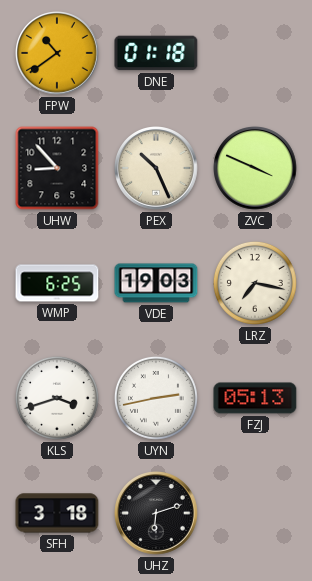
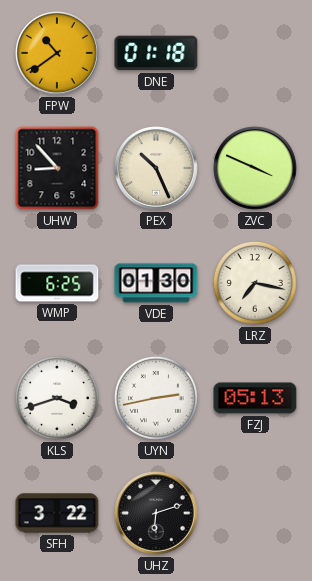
VDE: 19:03 -> 01:30
SFH: 3:18 -> 3:22
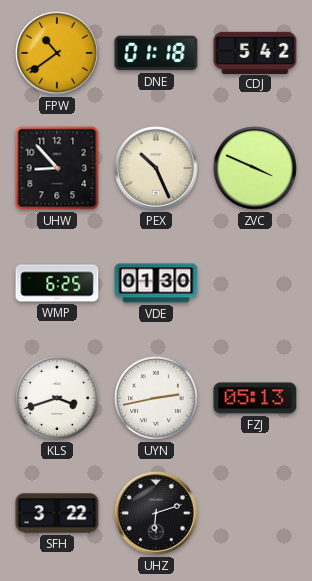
CDJ: none -> 5:42
LRZ: 7:17 -> none
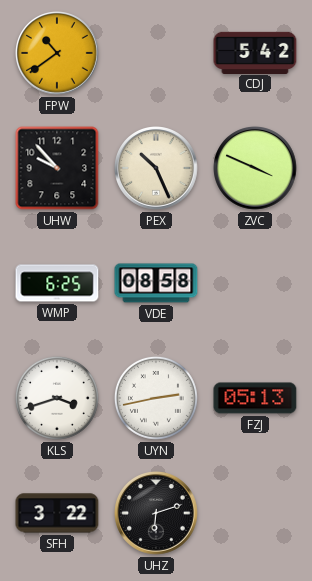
DNE: 01:18 -> none
UHW: 8:53 -> 9:53
VDE: 01:30 -> 08:58
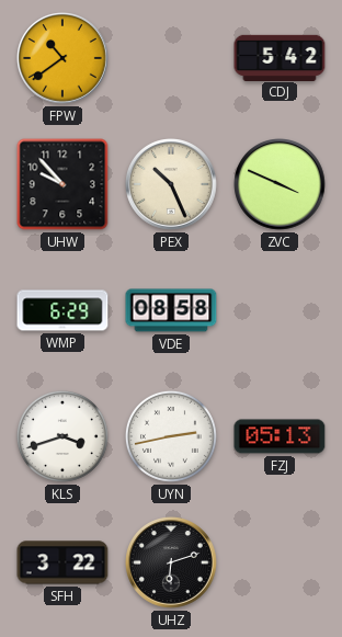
WMP: 6:25 -> 6:29
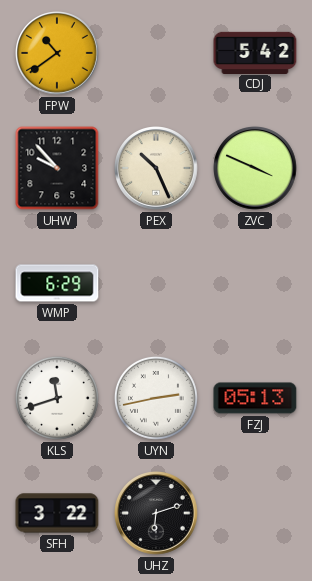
VDE: 08:58 -> none
KLS: 3:42 -> 11:42
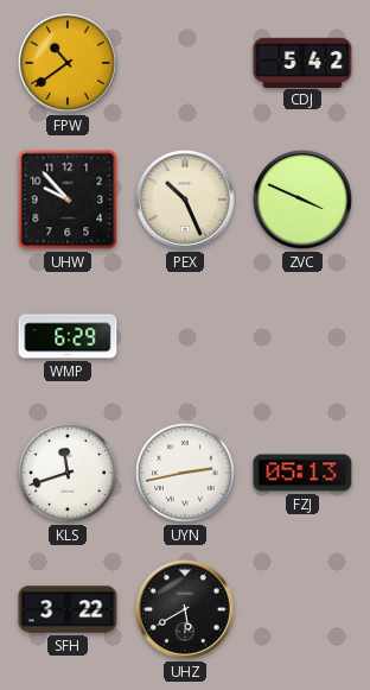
UHZ: 6:12 -> 5:40
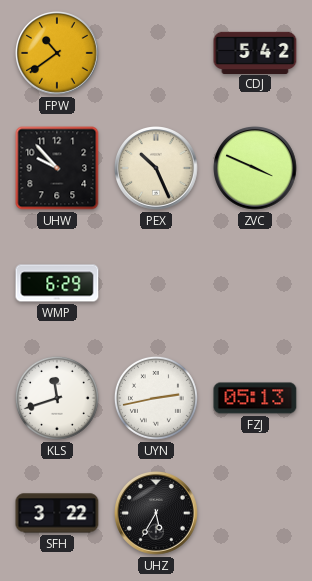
UHZ: 5:40 -> 5:35
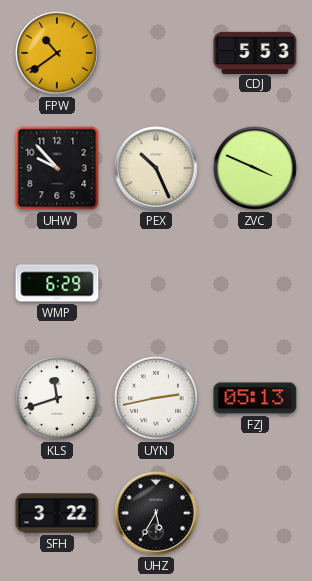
CDJ: 5:42 -> 5:53
